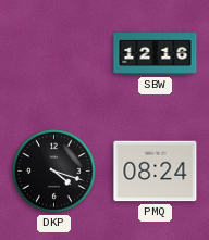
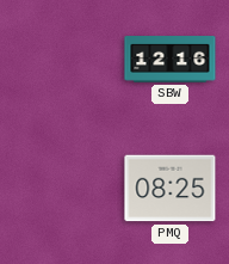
DKP: 4:18 -> none
PMQ: 08:24 -> 08:25
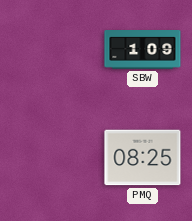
SBW: 12:16 -> 1:09
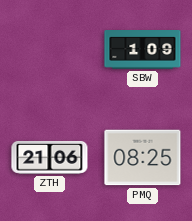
ZTH: none -> 21:06
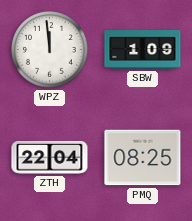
WPZ: none -> 11:59
ZTH: 21:06 -> 22:04
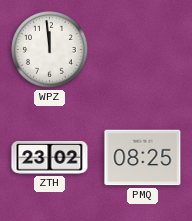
SBW: 1:09 -> none
ZTH: 22:04 -> 23:02
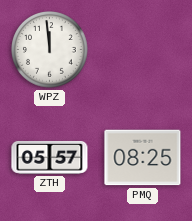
ZTH: 23:02 -> 05:57
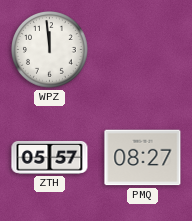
PMQ: 08:25 -> 08:27
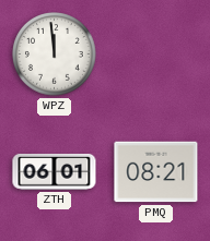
ZTH: 05:57 -> 06:01
PMQ: 08:27 -> 08:21
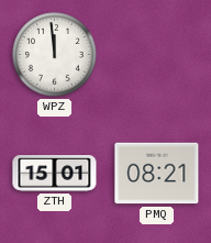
ZTH: 06:01 -> 15:01
